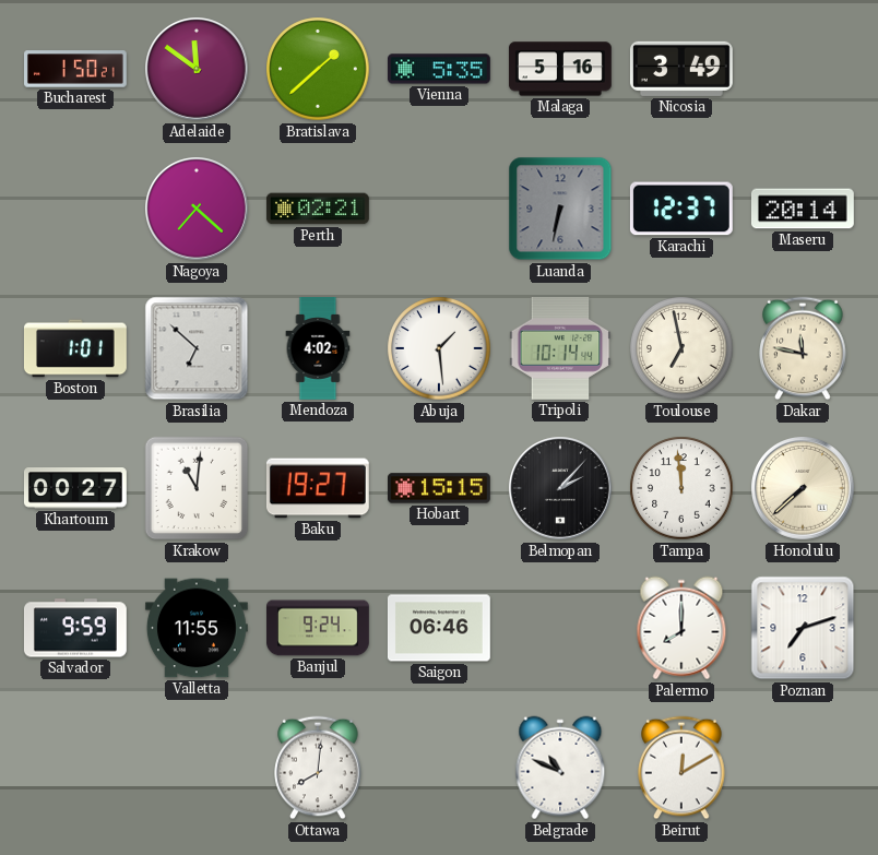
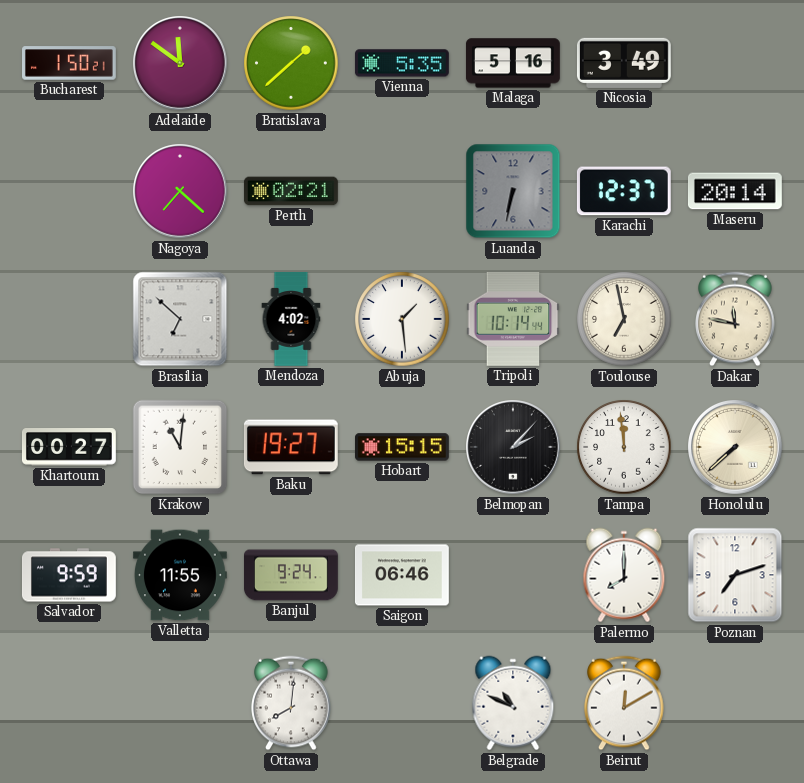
Boston: 1:01 -> none
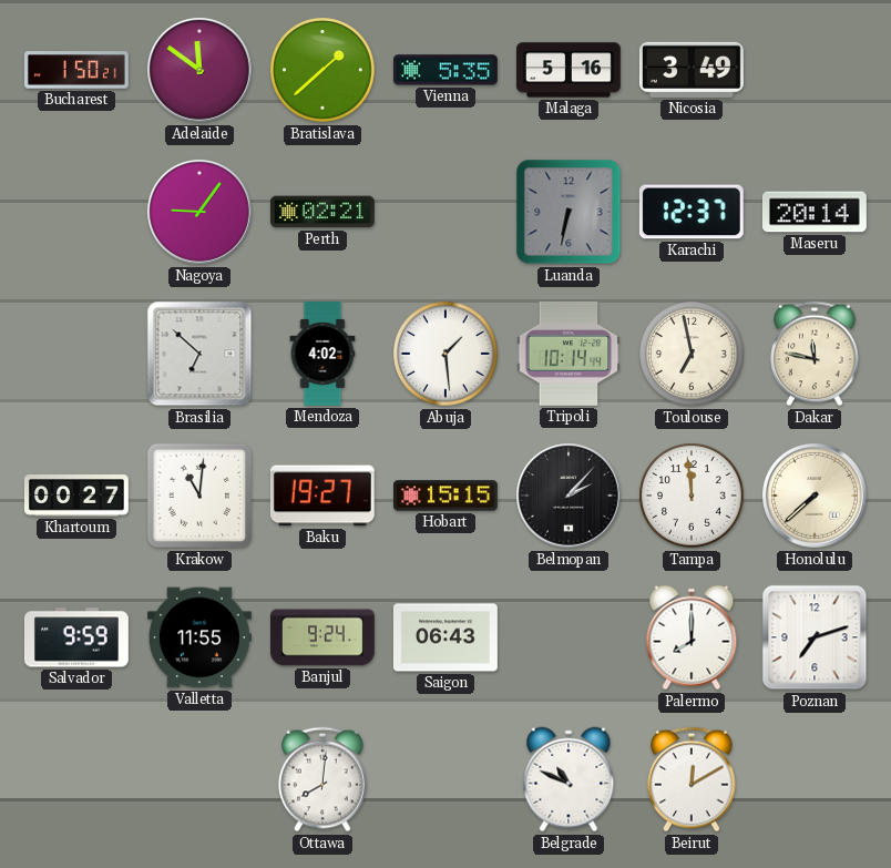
Nagoya: 7:22 -> 9:06
Saigon: 06:46 -> 06:43
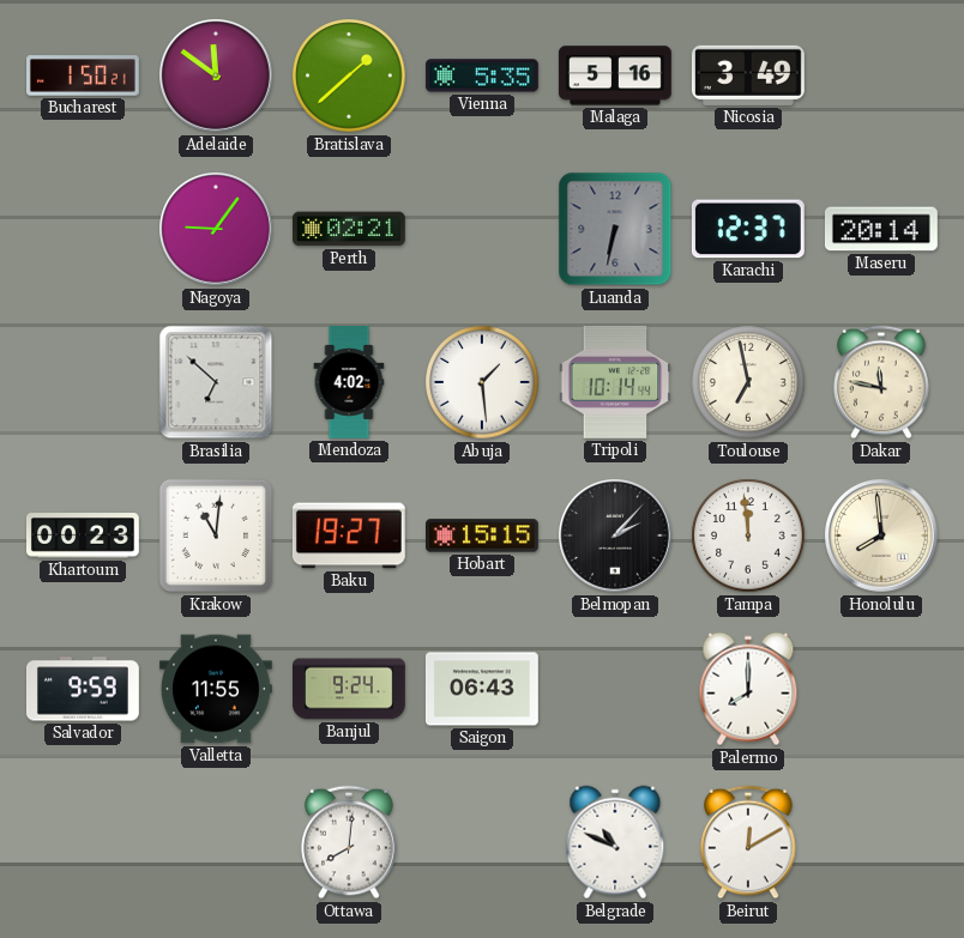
Khartoum: 00:27 -> 00:23
Honolulu: 7:38 -> 7:59
Poznan: 7:12 -> none
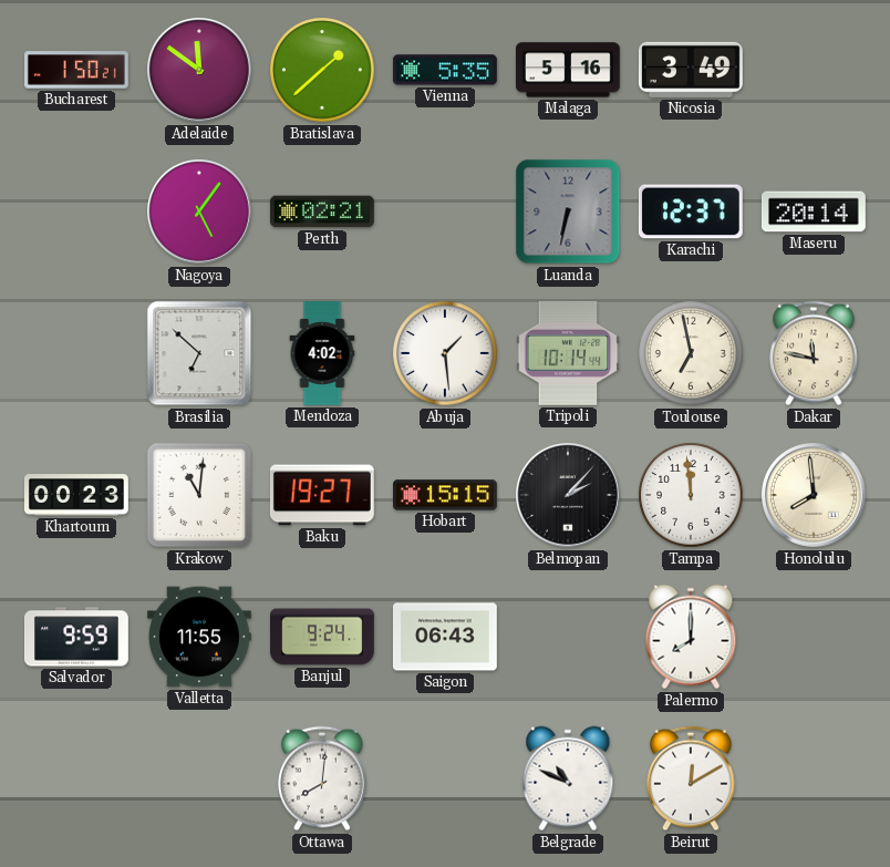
Nagoya: 9:06 -> 5:06
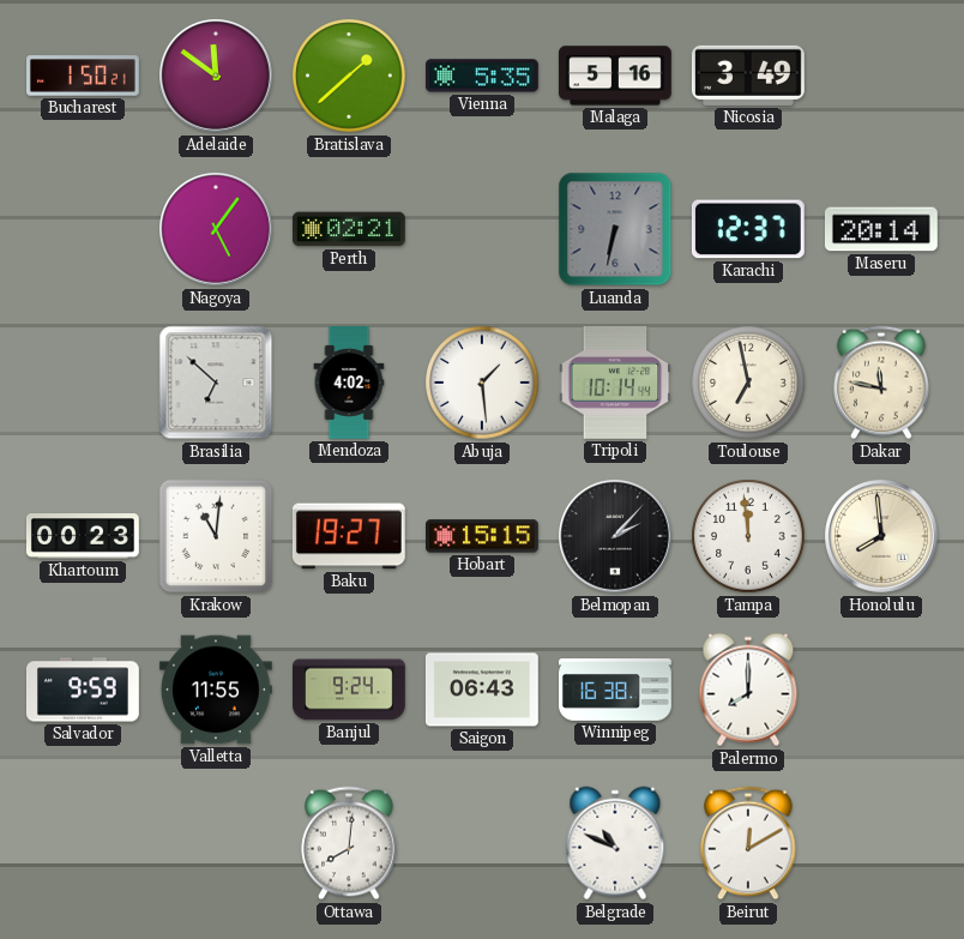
Winnipeg: none -> 16:38
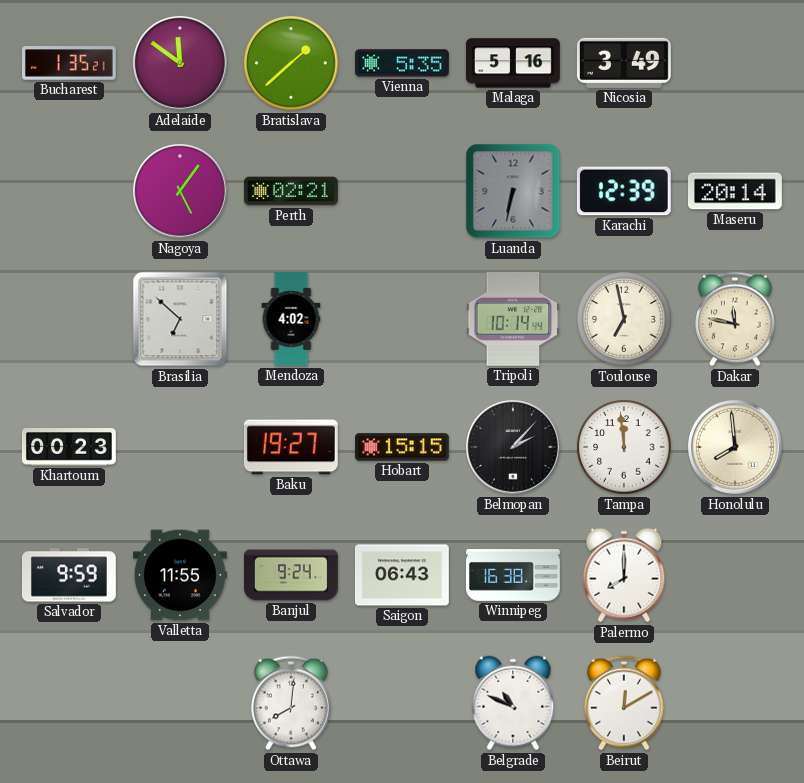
Bucharest: 1:50 -> 1:35
Karachi: 12:37 -> 12:39
Abuja: 1:29 -> none
Krakow: 11:01 -> none
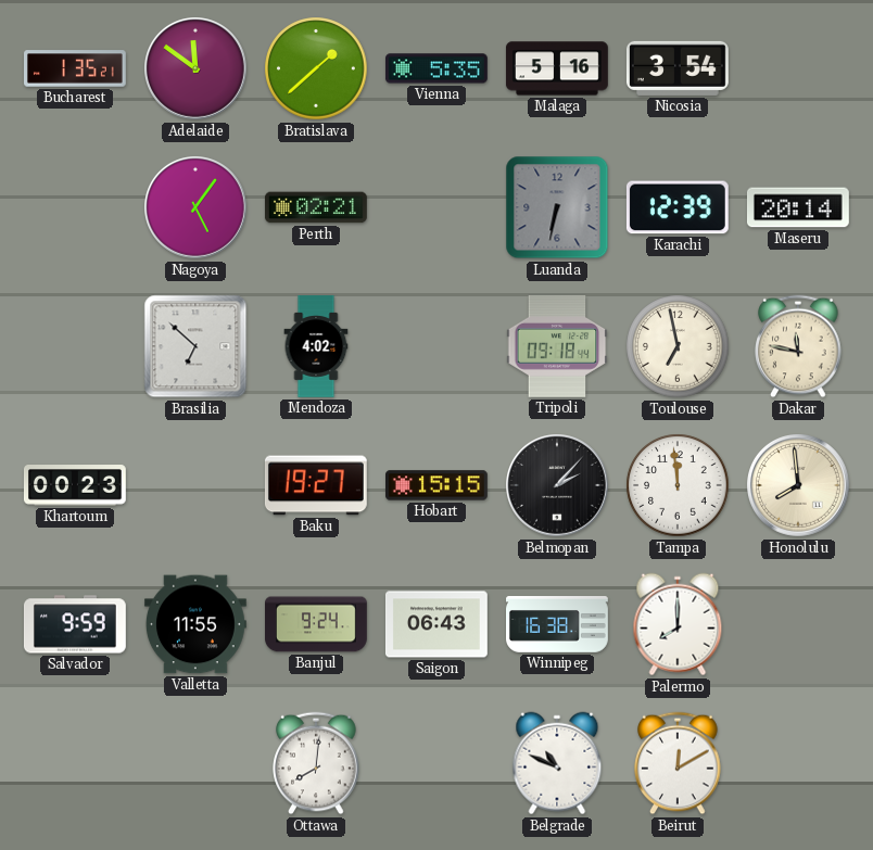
Nicosia: 3:49 -> 3:54
Tripoli: 10:14 -> 09:18
